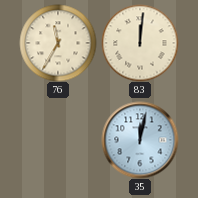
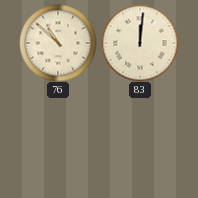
76: 11:35 -> 10:52
35: 12:02 -> none
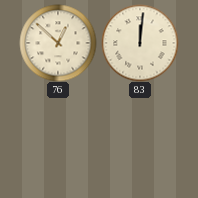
76: 10:52 -> 12:52
